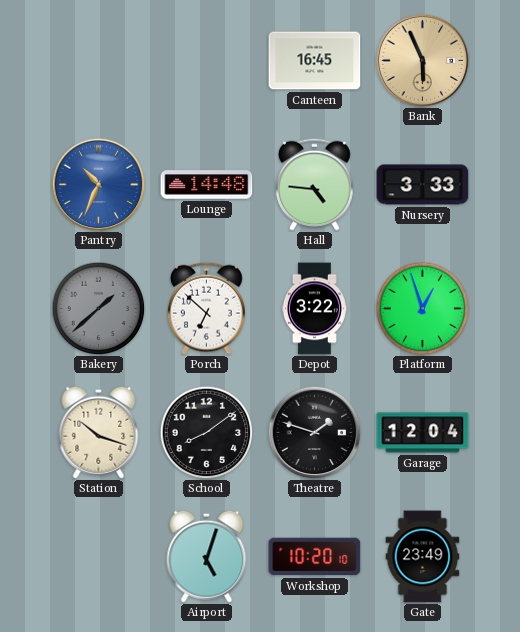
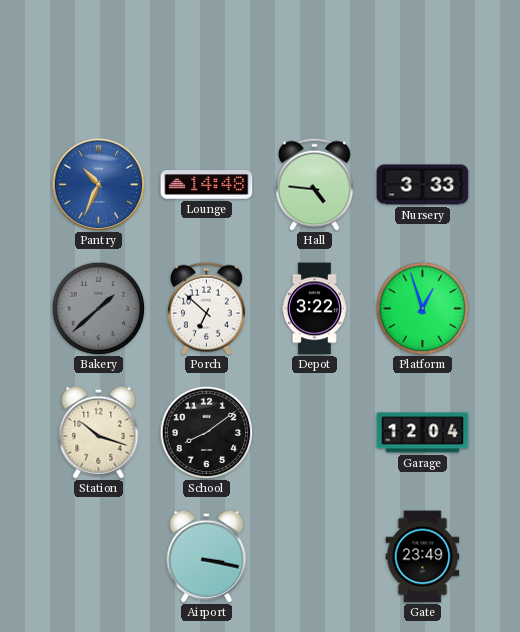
Canteen: 16:45 -> none
Bank: 5:56 -> none
Theatre: 1:48 -> none
Airport: 5:03 -> 3:17
Workshop: 10:20 -> none
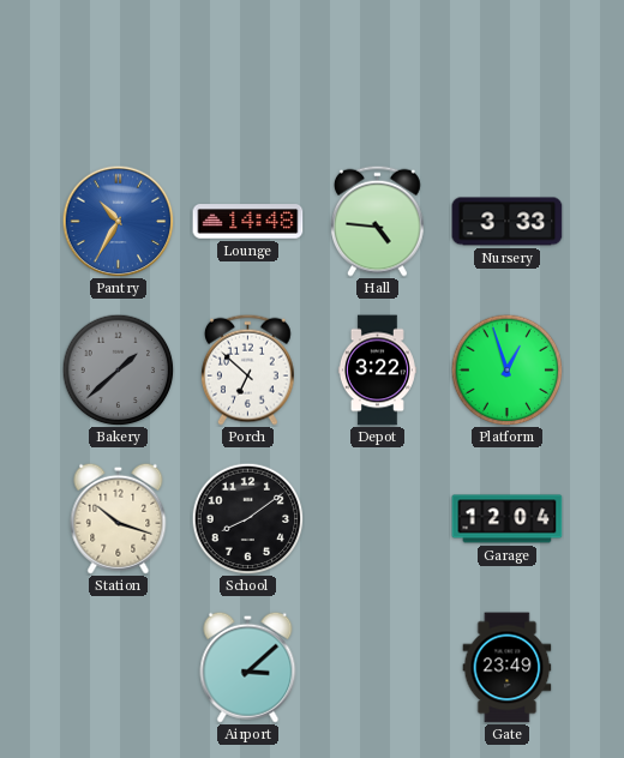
Pantry: 10:34 -> 10:35
Airport: 3:17 -> 3:08
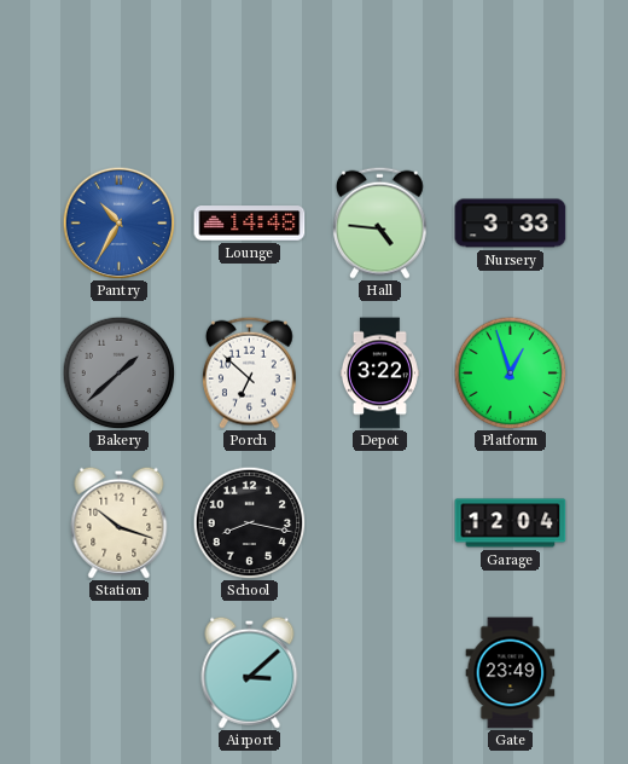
School: 8:09 -> 8:17
